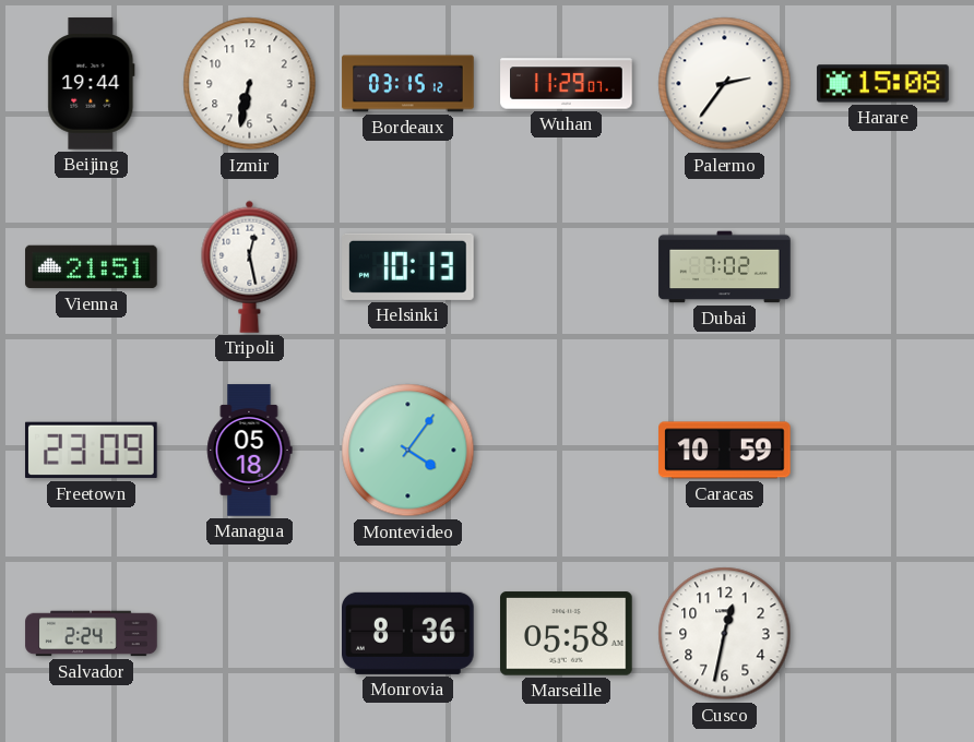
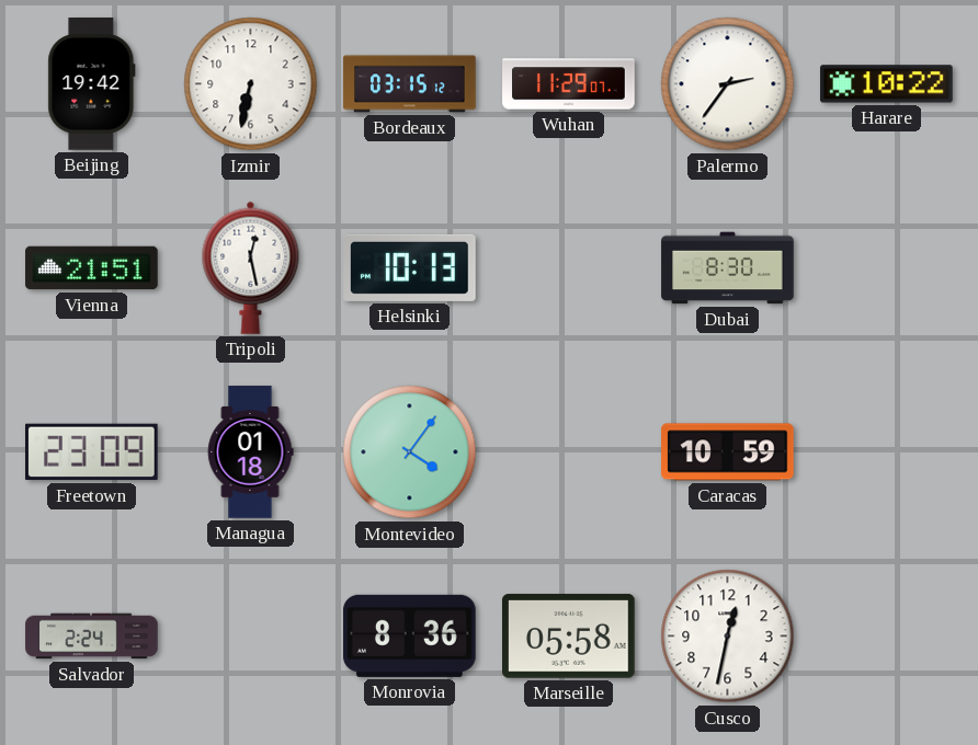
Beijing: 19:44 -> 19:42
Harare: 15:08 -> 10:22
Dubai: 7:02 -> 8:30
Managua: 05:18 -> 01:18
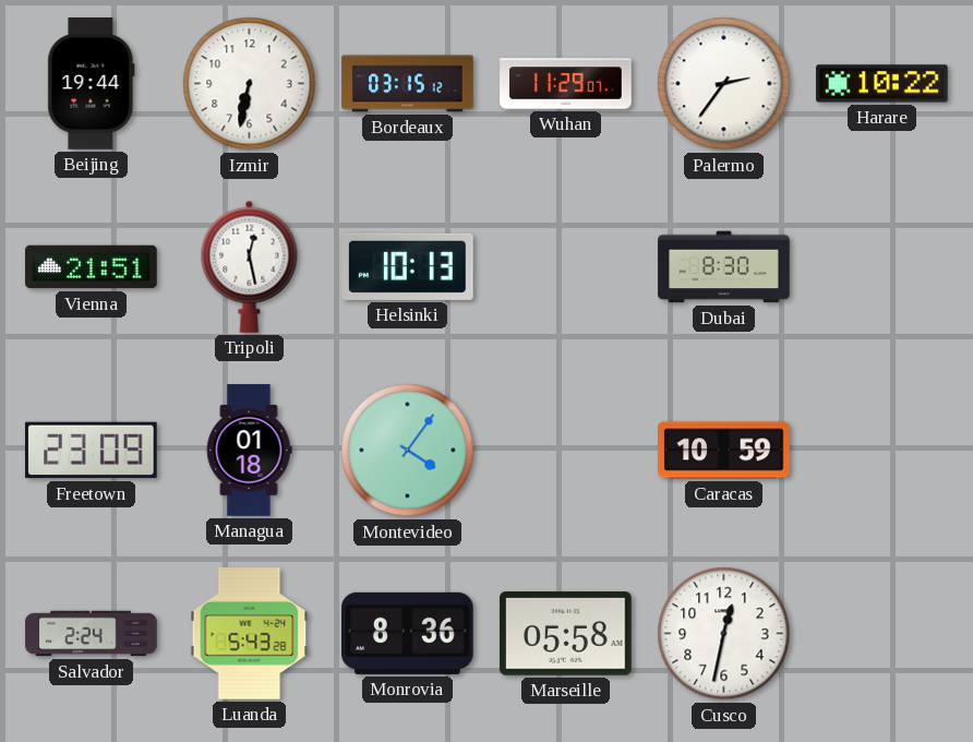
Beijing: 19:42 -> 19:44
Luanda: none -> 5:43
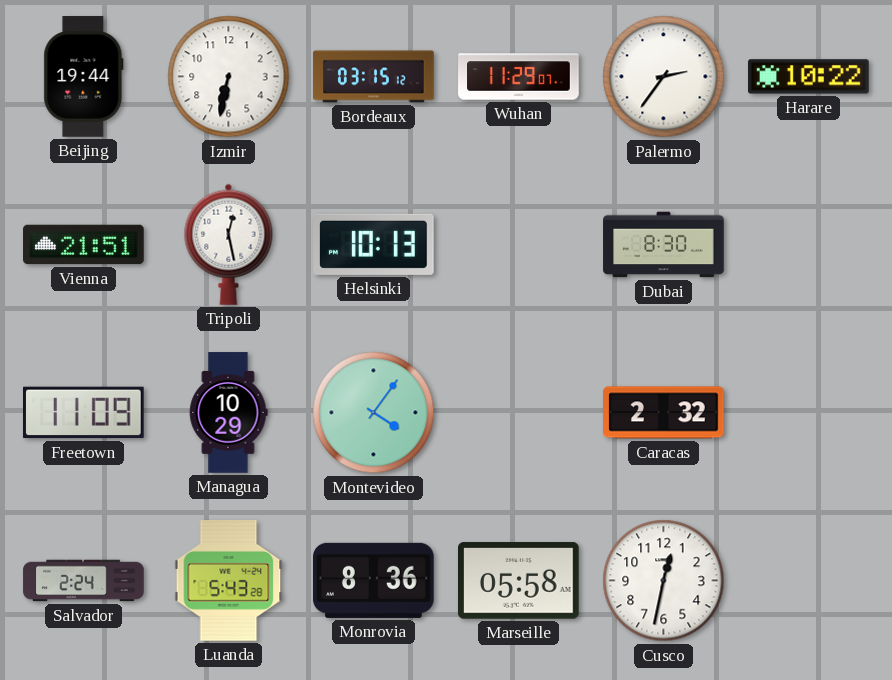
Freetown: 23:09 -> 11:09
Managua: 01:18 -> 10:29
Caracas: 10:59 -> 2:32
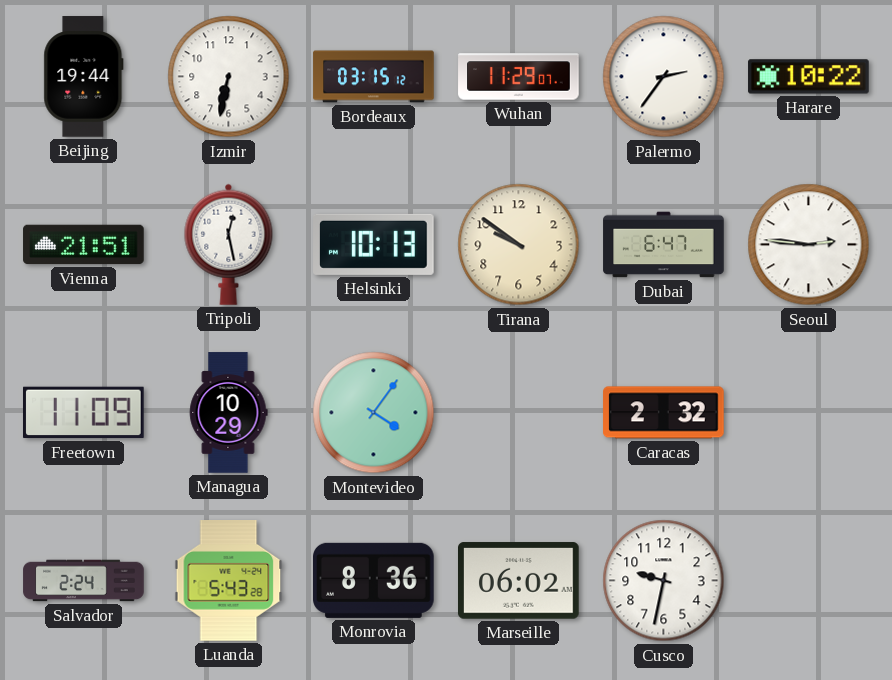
Tirana: none -> 9:51
Dubai: 8:30 -> 6:47
Seoul: none -> 2:46
Marseille: 05:58 -> 06:02
Cusco: 12:32 -> 9:32
